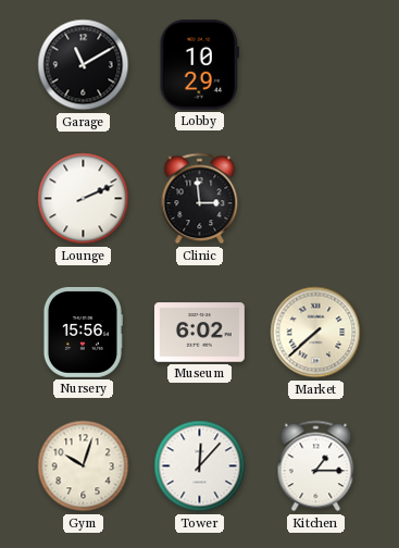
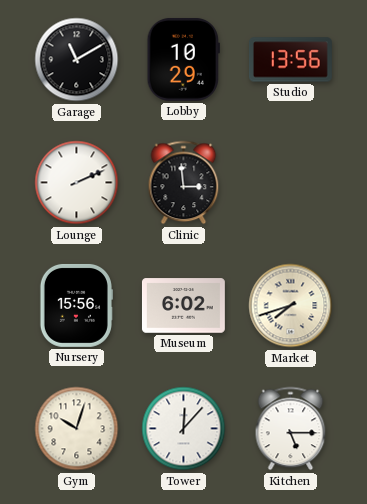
Studio: none -> 13:56
Market: 7:38 -> 7:42
Kitchen: 1:15 -> 5:15
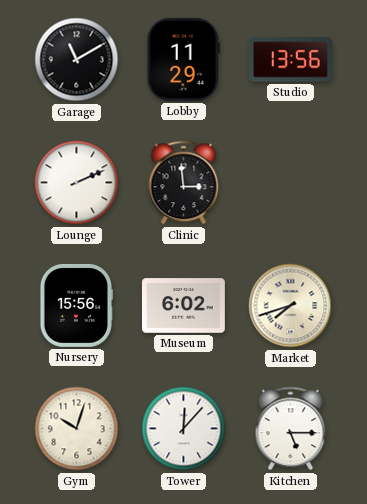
Lobby: 10:29 -> 11:29
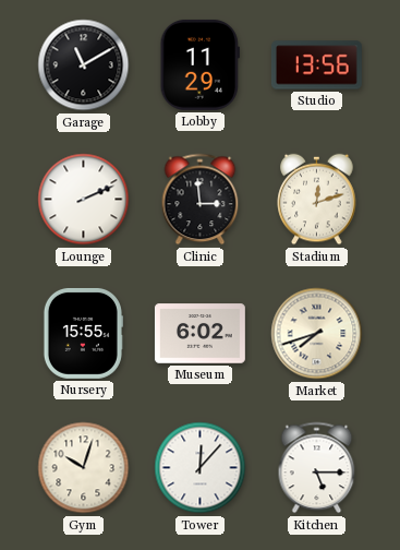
Stadium: none -> 12:12
Nursery: 15:56 -> 15:55
